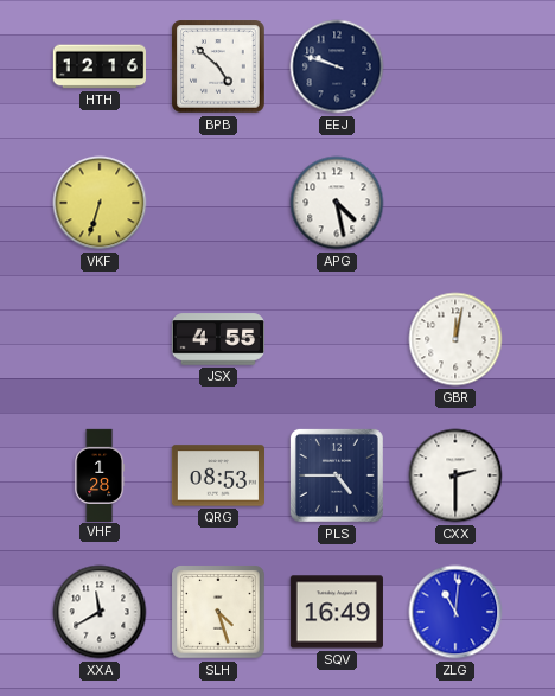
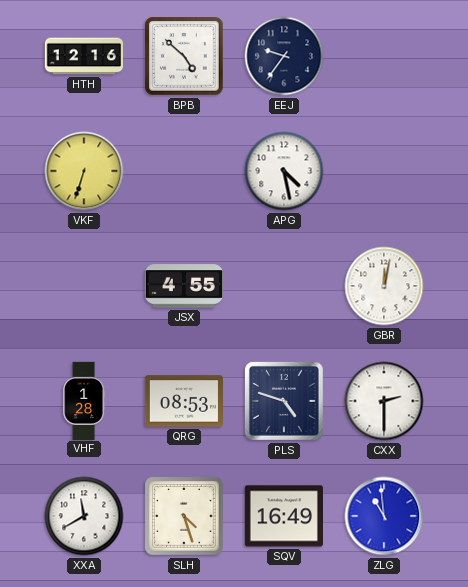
EEJ: 9:48 -> 9:36
PLS: 4:45 -> 4:48
ZLG: 11:01 -> 10:59
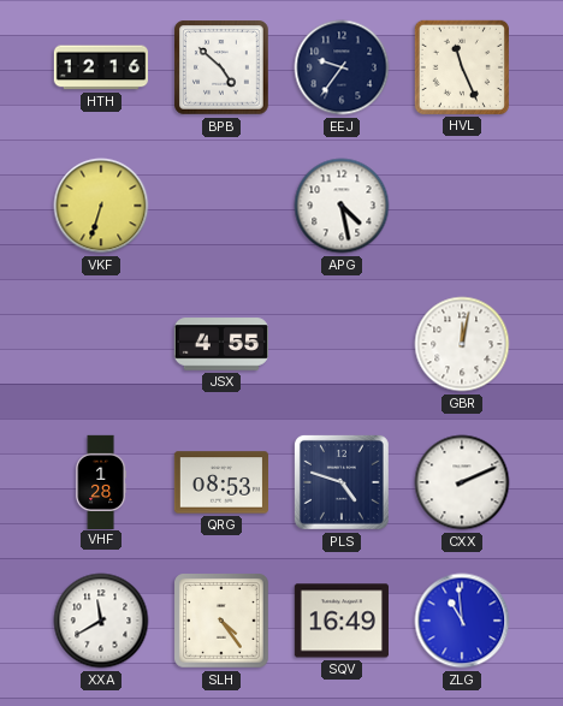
HVL: none -> 11:26
CXX: 2:30 -> 2:11
SLH: 4:27 -> 4:24
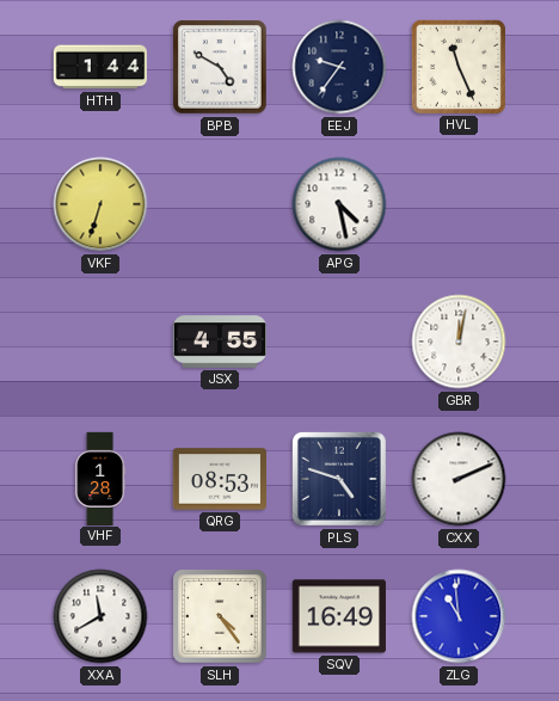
HTH: 12:16 -> 1:44
BPB: 4:52 -> 4:50
